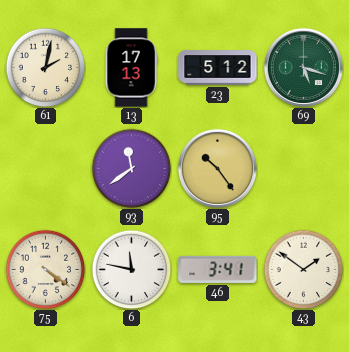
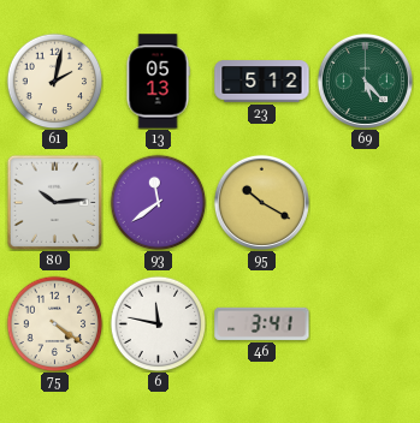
13: 17:13 -> 05:13
69: 5:18 -> 5:23
80: none -> 10:14
95: 10:24 -> 10:20
43: 1:51 -> none
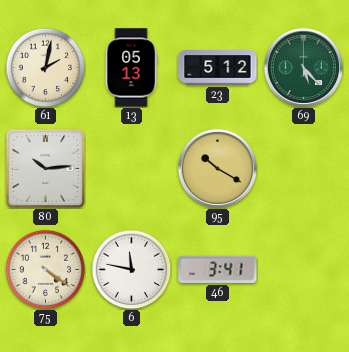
93: 11:39 -> none
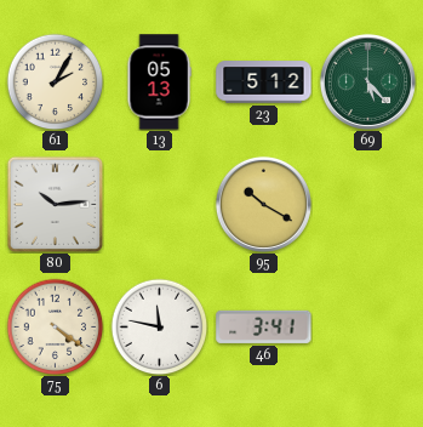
61: 2:02 -> 2:05
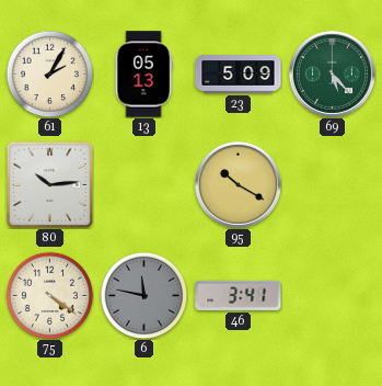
23: 5:12 -> 5:09
6 dial: white -> grey
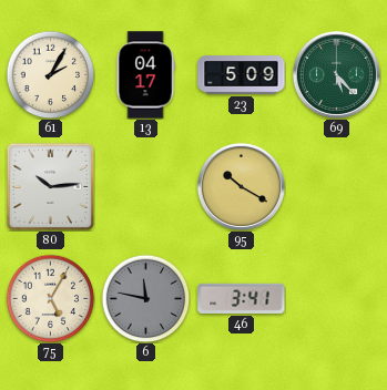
13: 05:13 -> 04:17
75: 4:21 -> 5:05
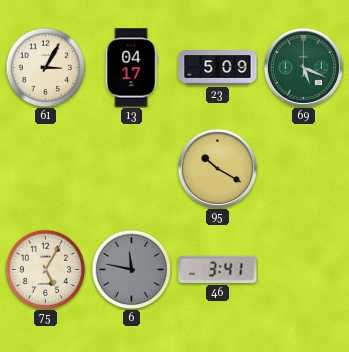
61: 2:05 -> 3:05
69: 5:23 -> 5:19
80: 10:14 -> none
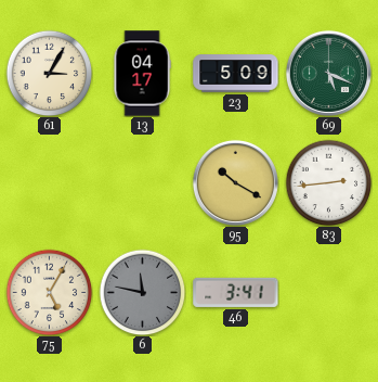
83: none -> 2:44
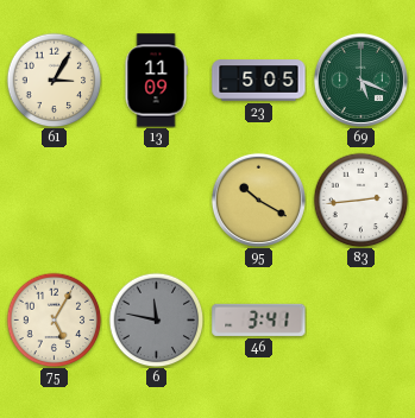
13: 04:17 -> 11:09
23: 5:09 -> 5:05
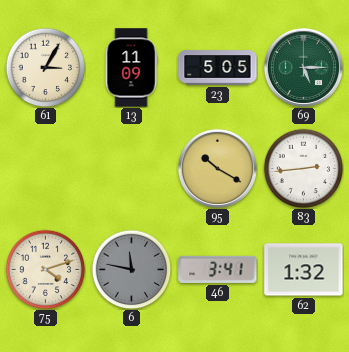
69: 5:19 -> 5:15
75: 5:05 -> 4:12
62: none -> 1:32
